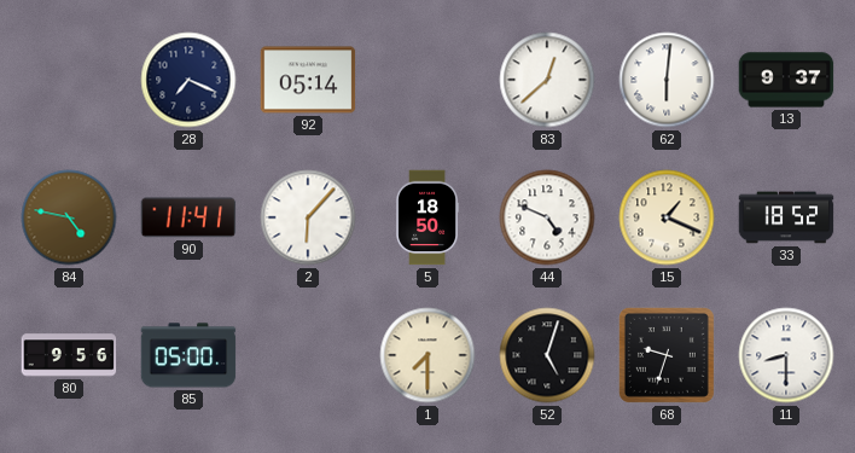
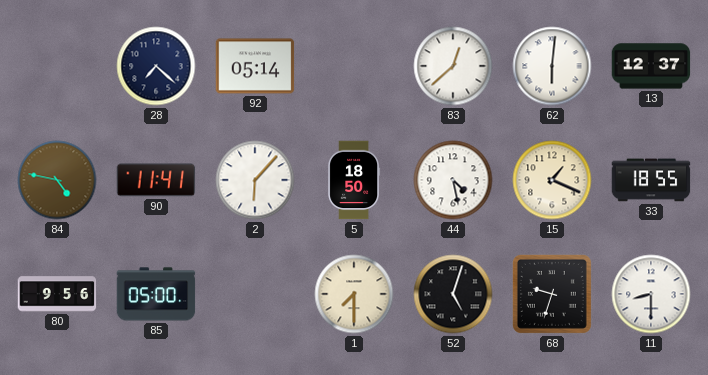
28: 7:19 -> 7:22
13: 9:37 -> 12:37
44: 4:49 -> 4:28
33: 18:52 -> 18:55
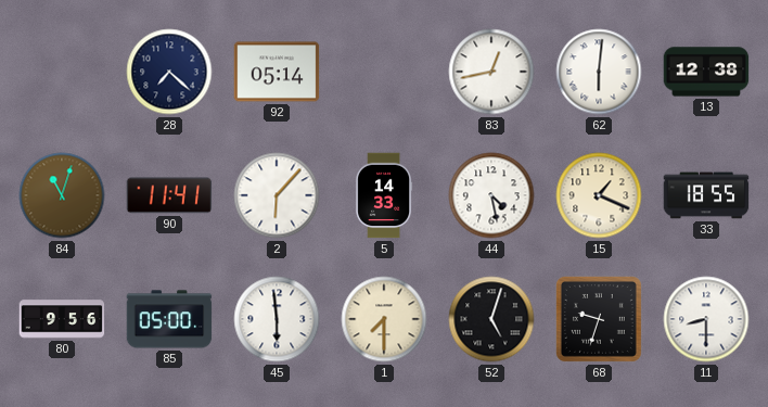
83: 12:38 -> 12:43
13: 12:37 -> 12:38
84: 4:47 -> 11:03
5: 18:50 -> 14:33
45: none -> 5:59
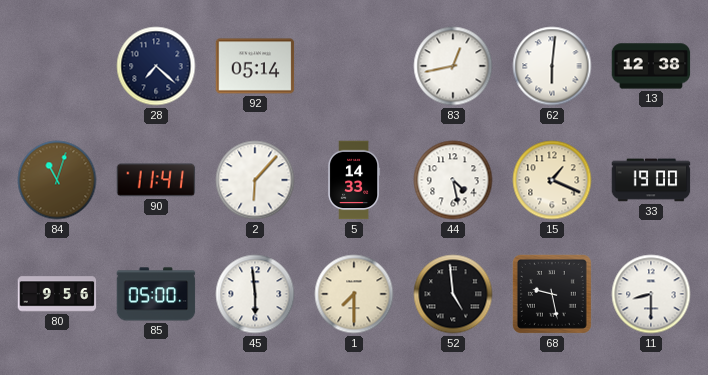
33: 18:55 -> 19:00
52: 5:03 -> 4:59
68: 9:33 -> 9:28
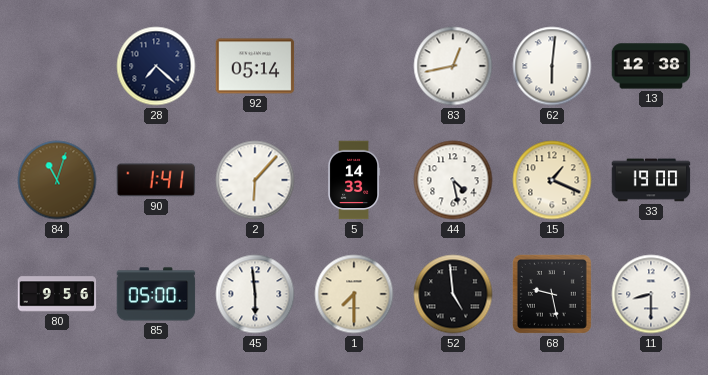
90: 11:41 -> 1:41
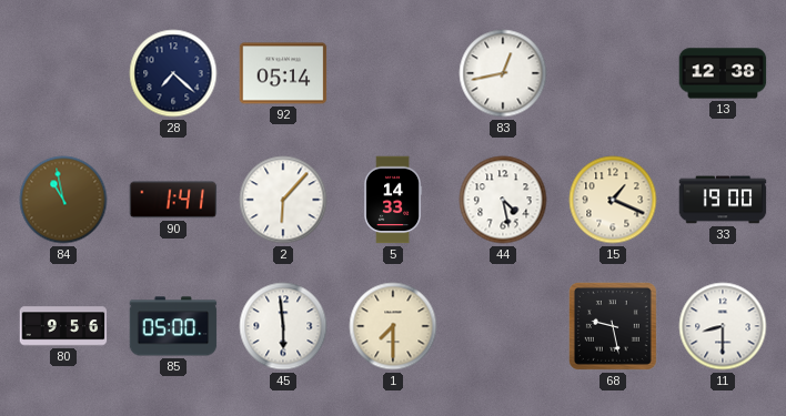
62: 6:01 -> none
84: 11:03 -> 10:58
52: 4:59 -> none
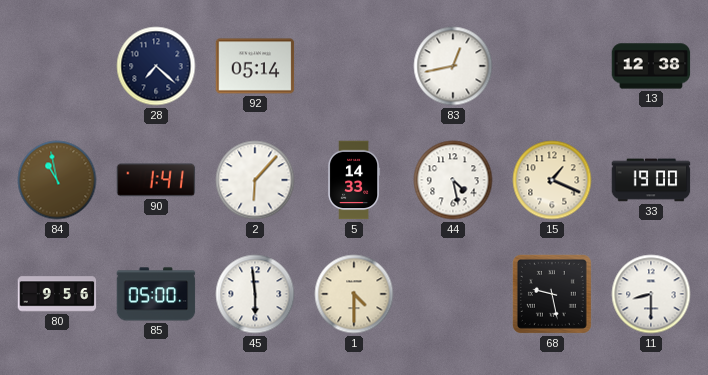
1: 7:30 -> 4:30
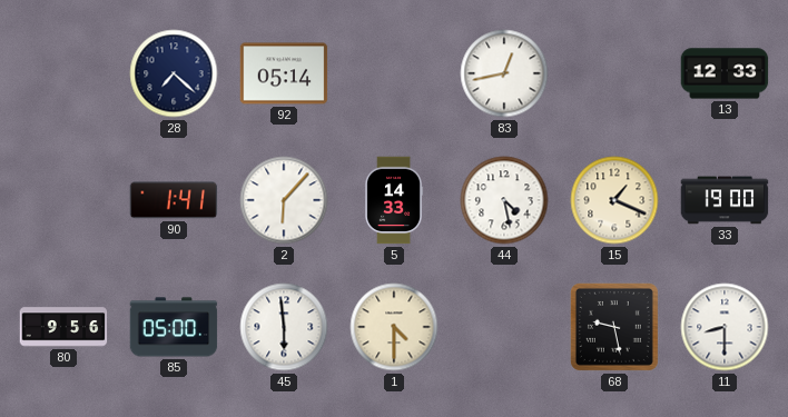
13: 12:38 -> 12:33
84: 10:58 -> none
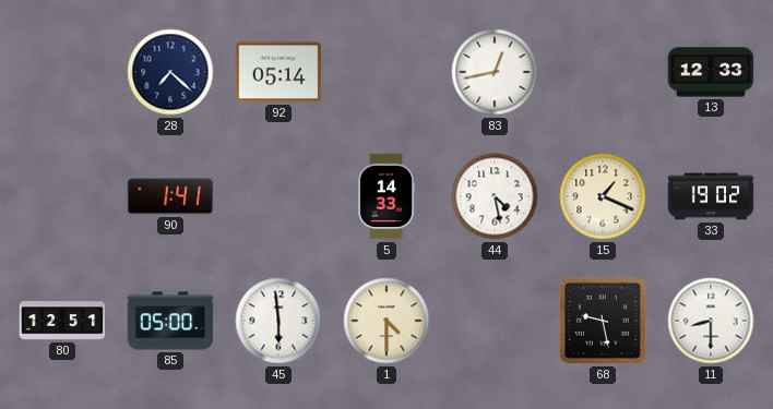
2: 6:07 -> none
33: 19:00 -> 19:02
80: 9:56 -> 12:51
